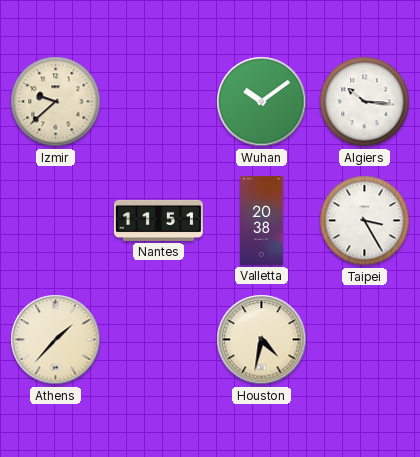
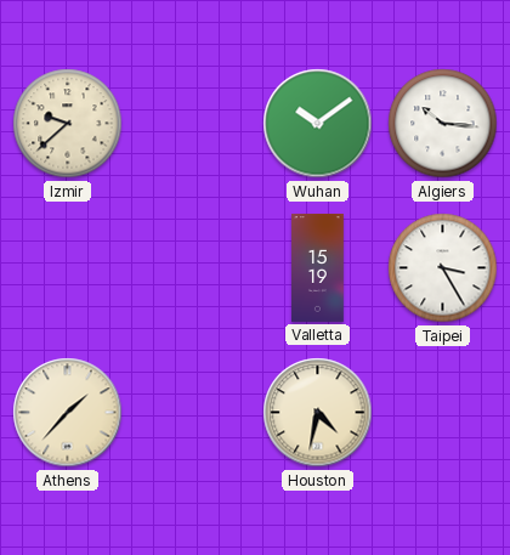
Nantes: 11:51 -> none
Valletta: 20:38 -> 15:19
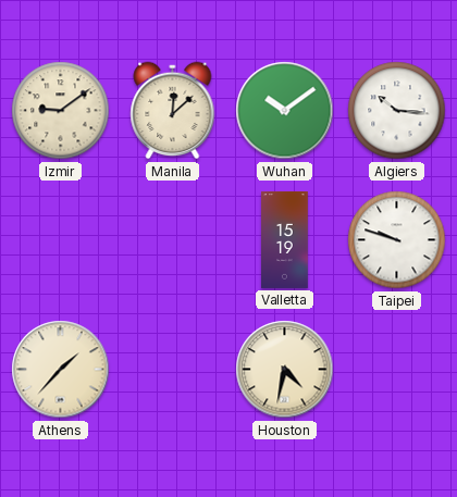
Izmir: 9:38 -> 9:09
Manila: none -> 12:08
Taipei: 3:25 -> 9:48
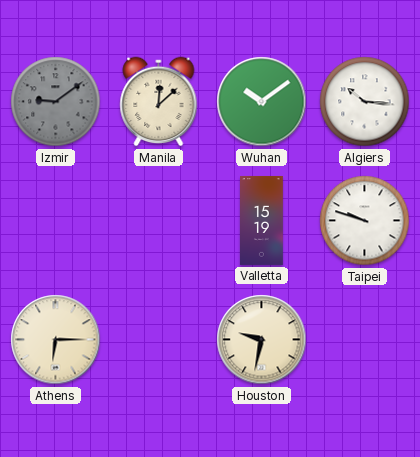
Izmir dial: cream -> grey
Athens: 1:37 -> 6:15
Houston: 4:32 -> 9:32
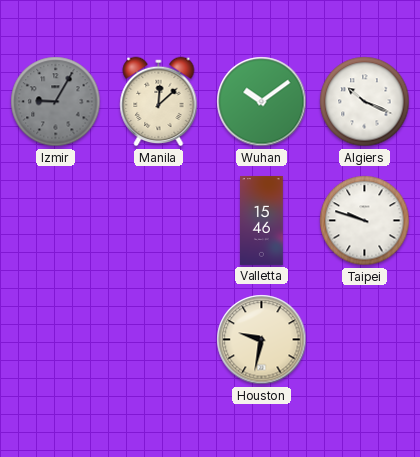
Izmir: 9:09 -> 9:05
Algiers: 10:16 -> 10:19
Valletta: 15:19 -> 15:46
Athens: 6:15 -> none
